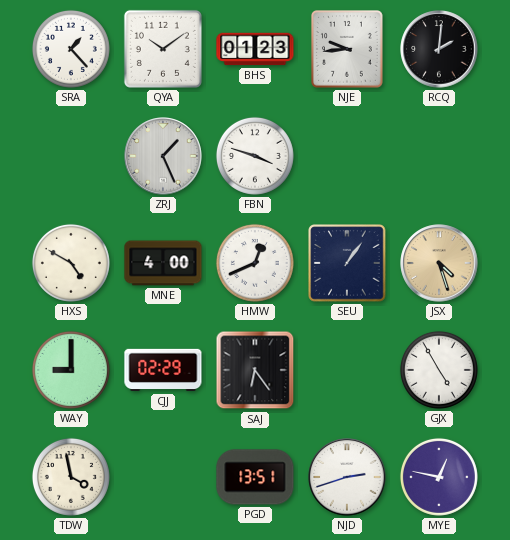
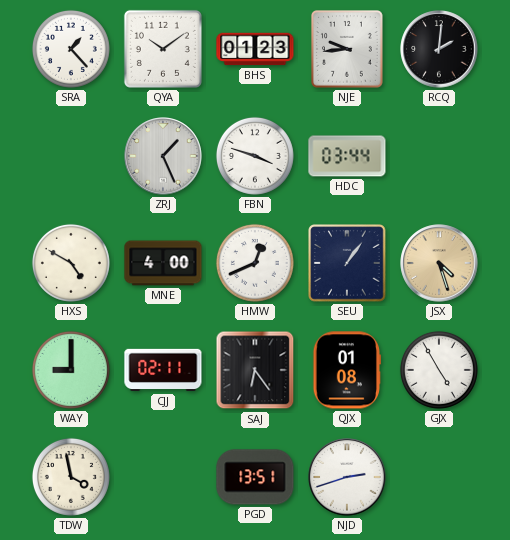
HDC: none -> 03:44
CJJ: 02:29 -> 02:11
QJX: none -> 01:08
MYE: 12:47 -> none
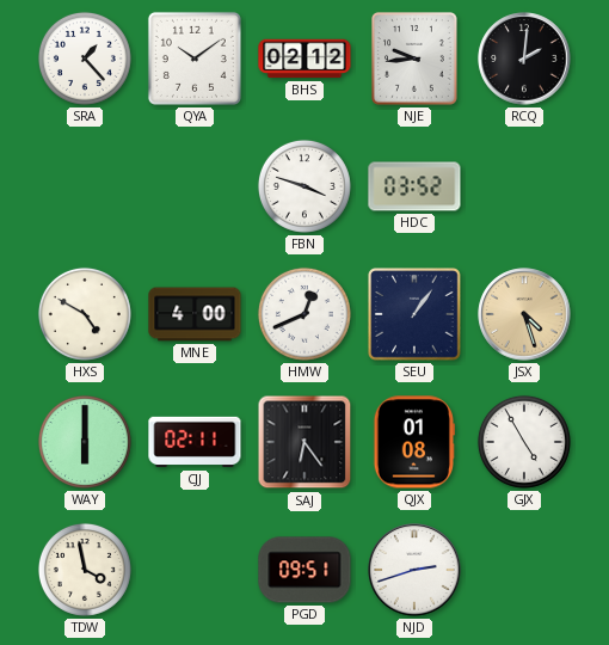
BHS: 01:23 -> 02:12
ZRJ: 1:26 -> none
HDC: 03:44 -> 03:52
WAY: 9:00 -> 6:00
PGD: 13:51 -> 09:51
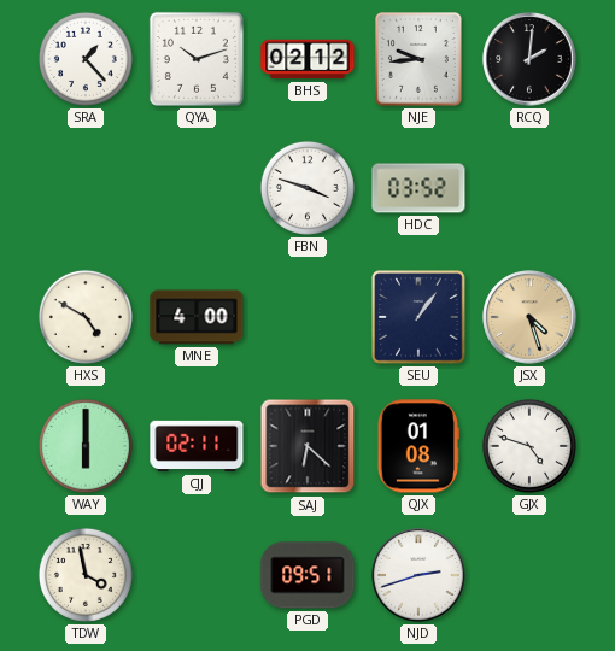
QYA: 10:09 -> 10:12
HMW: 12:41 -> none
SAJ: 6:24 -> 6:22
GJX: 4:55 -> 4:48
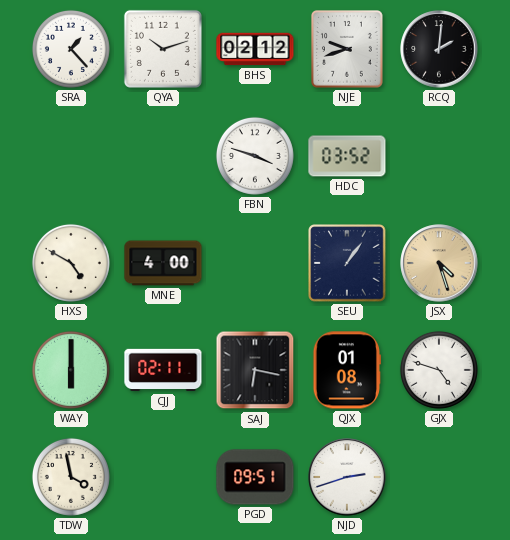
NJE: 9:44 -> 9:42
SAJ: 6:22 -> 6:17
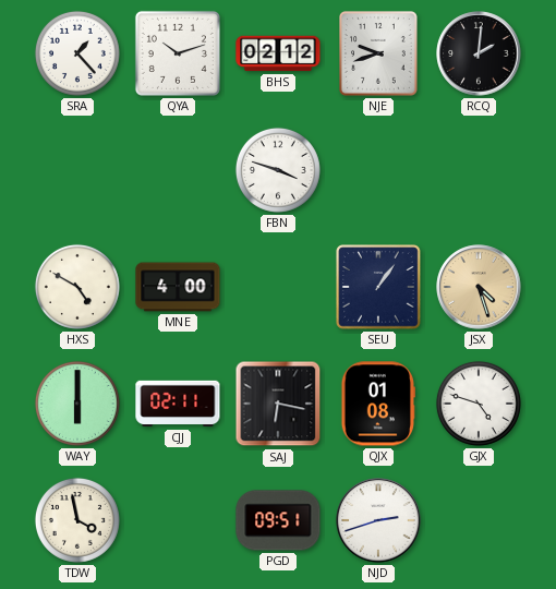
HDC: 03:52 -> none
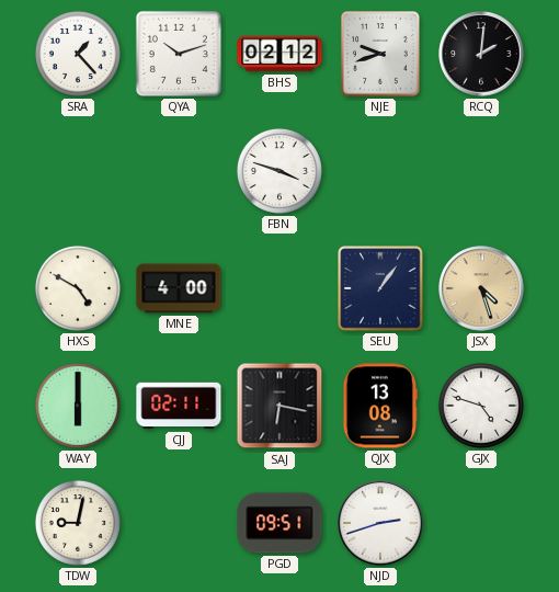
QJX: 01:08 -> 13:08
TDW: 3:58 -> 9:02
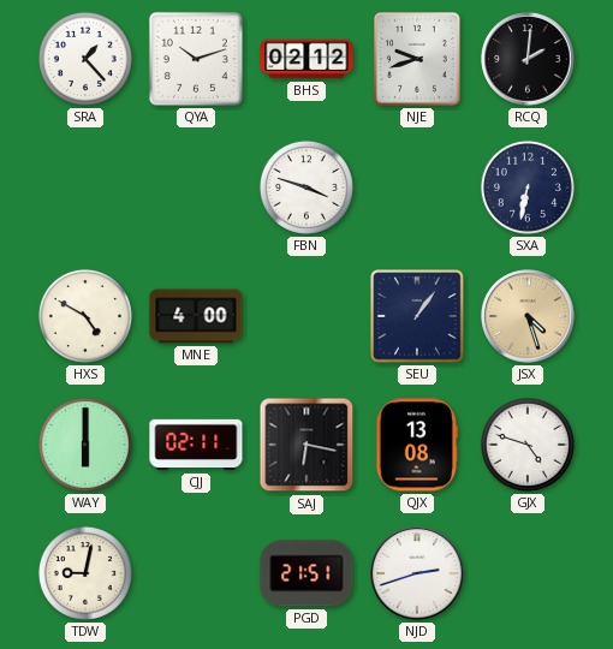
SXA: none -> 6:32
PGD: 09:51 -> 21:51
